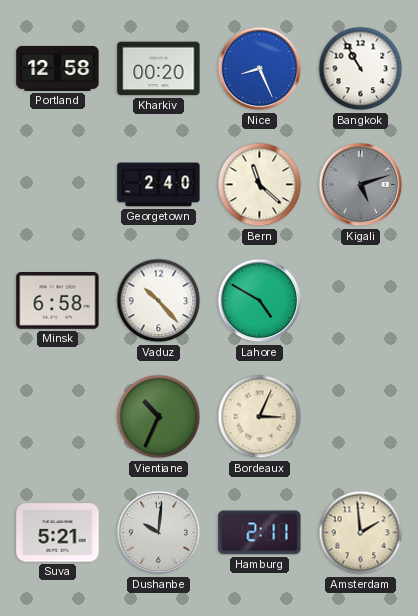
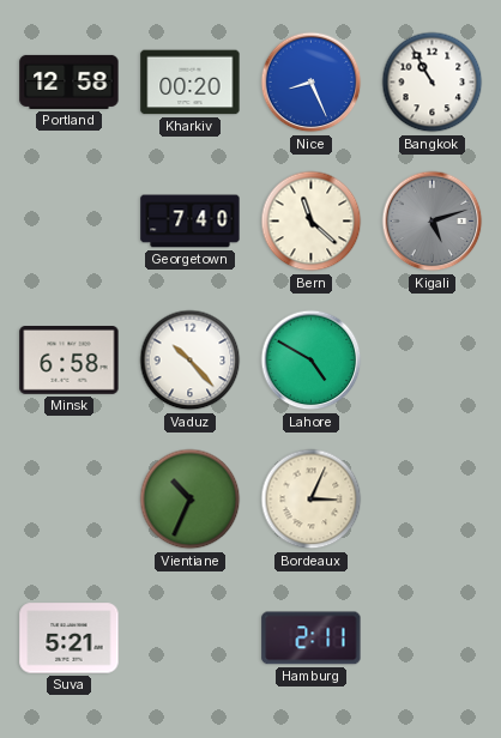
Georgetown: 2:40 -> 7:40
Dushanbe: 10:01 -> none
Amsterdam: 1:59 -> none
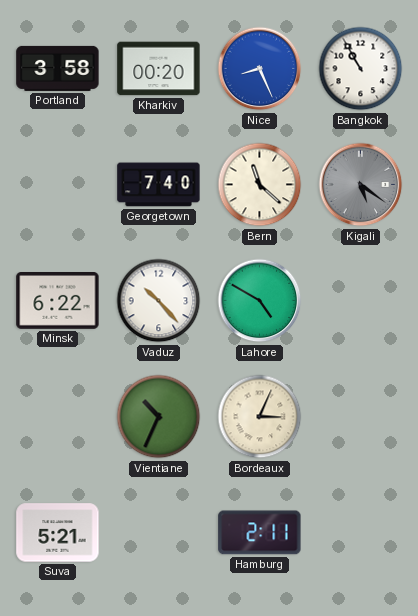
Portland: 12:58 -> 3:58
Kigali: 5:12 -> 5:21
Minsk: 6:58 -> 6:22
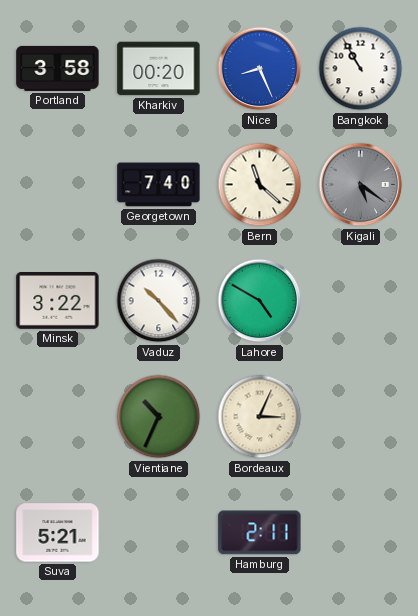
Minsk: 6:22 -> 3:22
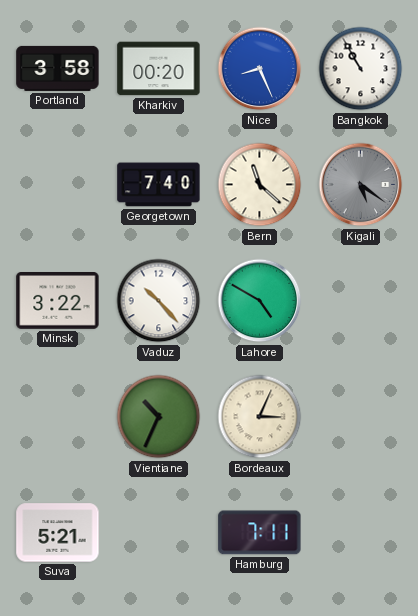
Hamburg: 2:11 -> 7:11
